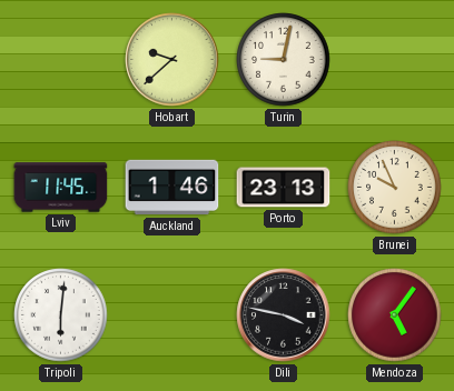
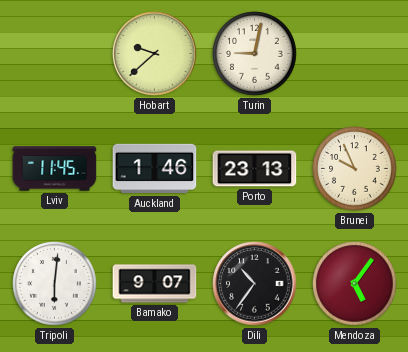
Bamako: none -> 9:07
Dili: 3:47 -> 10:36
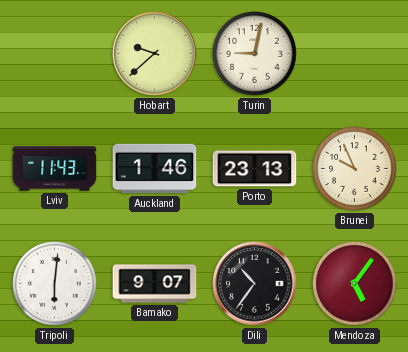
Lviv: 11:45 -> 11:43
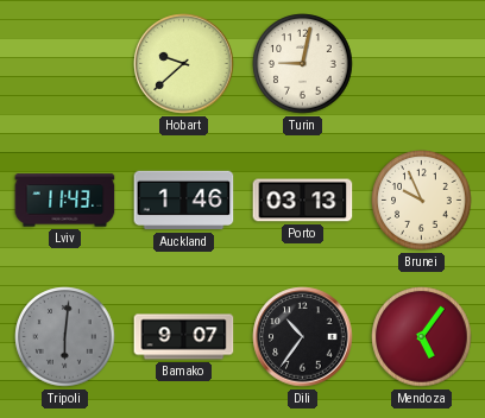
Porto: 23:13 -> 03:13
Tripoli dial: white -> grey
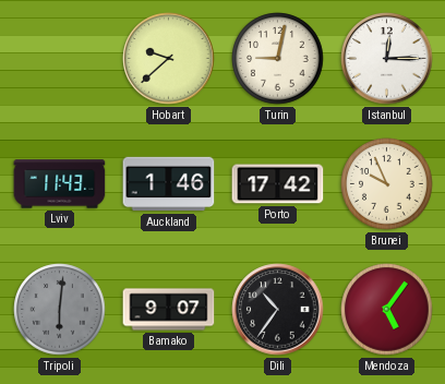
Istanbul: none -> 12:15
Porto: 03:13 -> 17:42
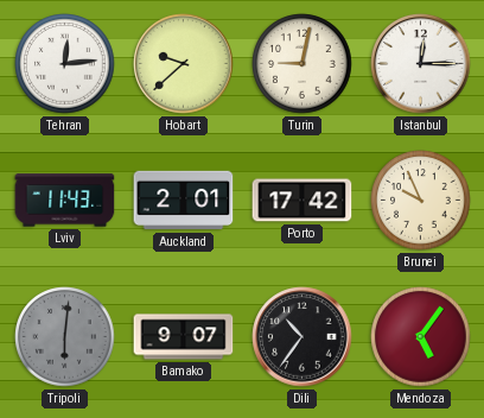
Tehran: none -> 12:14
Auckland: 1:46 -> 2:01
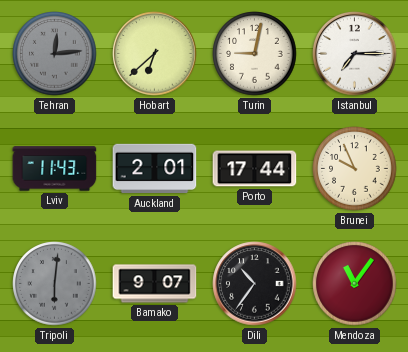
Tehran dial: white -> grey
Hobart: 9:38 -> 6:38
Istanbul: 12:15 -> 7:15
Porto: 17:42 -> 17:44
Mendoza: 5:06 -> 11:06
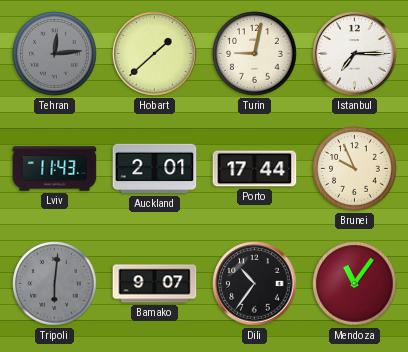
Hobart: 6:38 -> 1:38
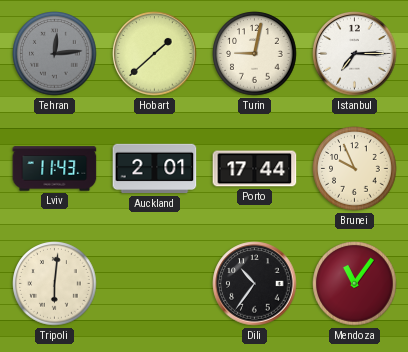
Tripoli dial: grey -> cream
Bamako: 9:07 -> none
